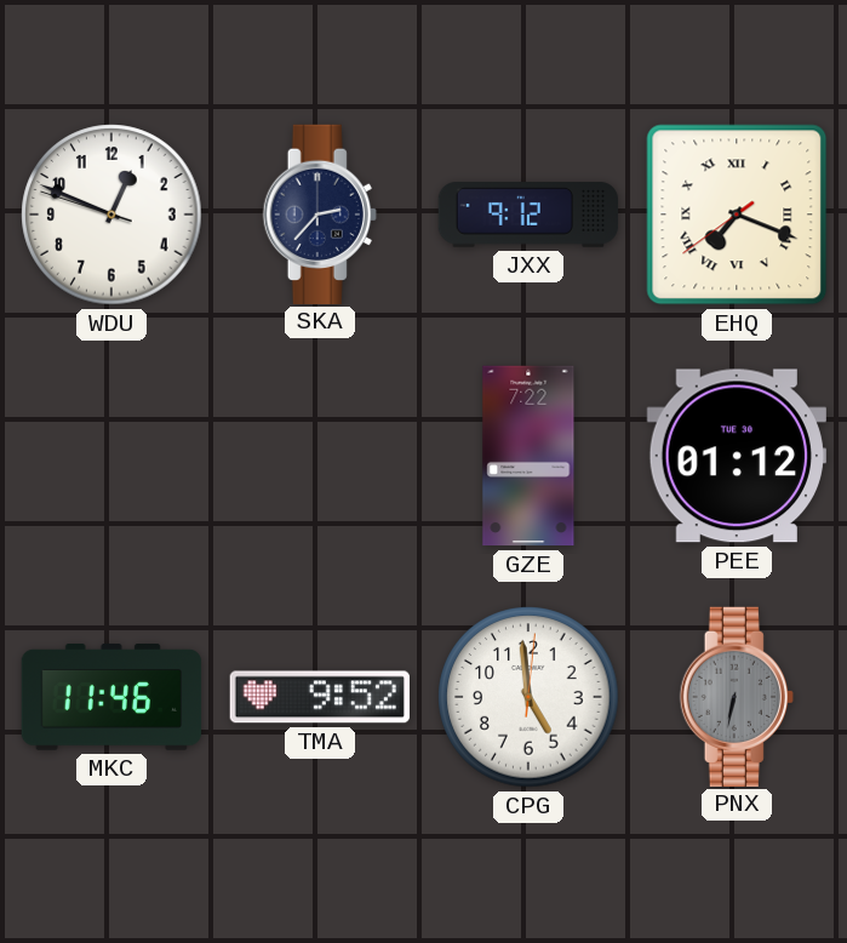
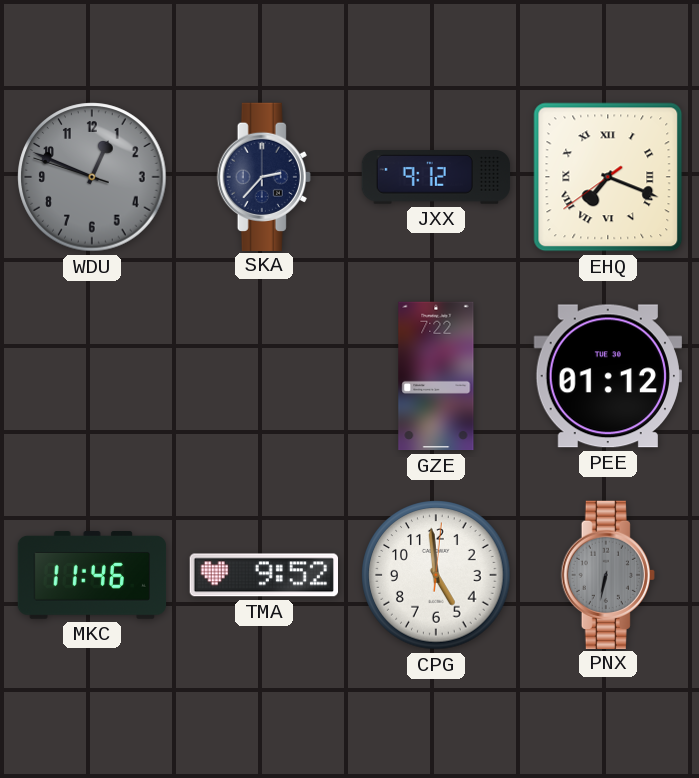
WDU dial: white -> grey
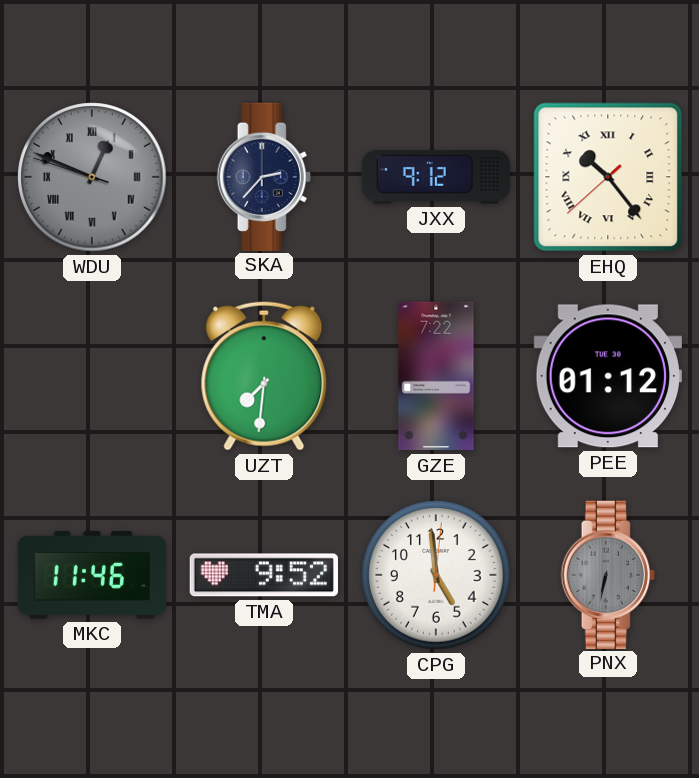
WDU numerals: Arabic -> Roman
EHQ: 7:18 -> 10:23
UZT: none -> 7:31
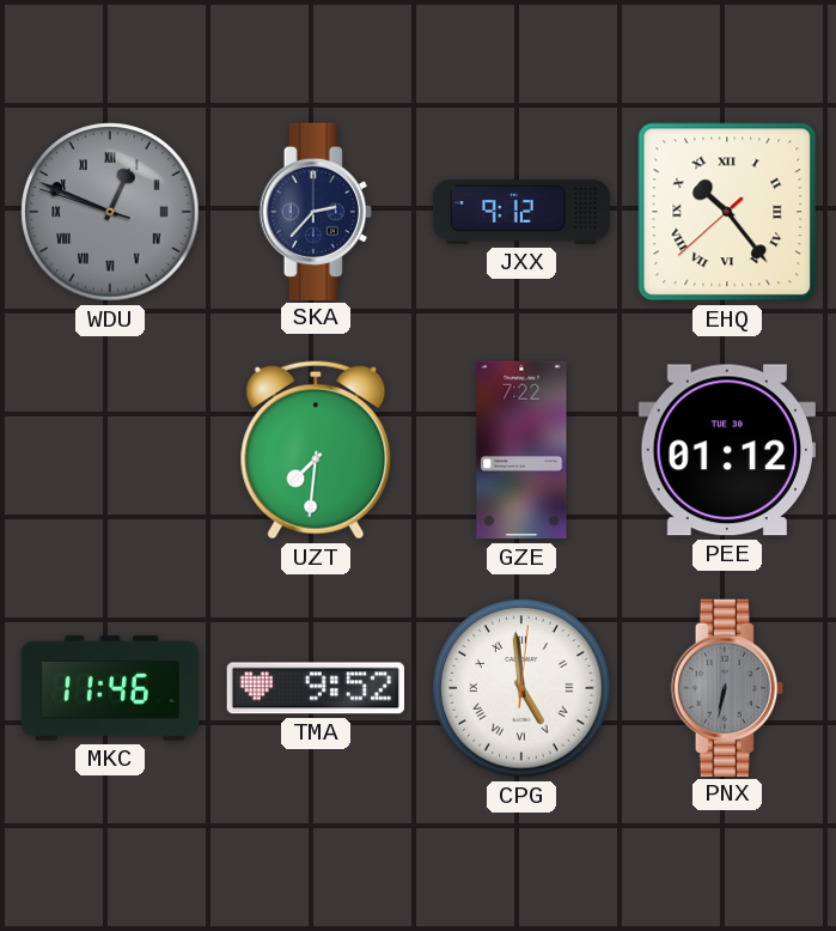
CPG numerals: Arabic -> Roman
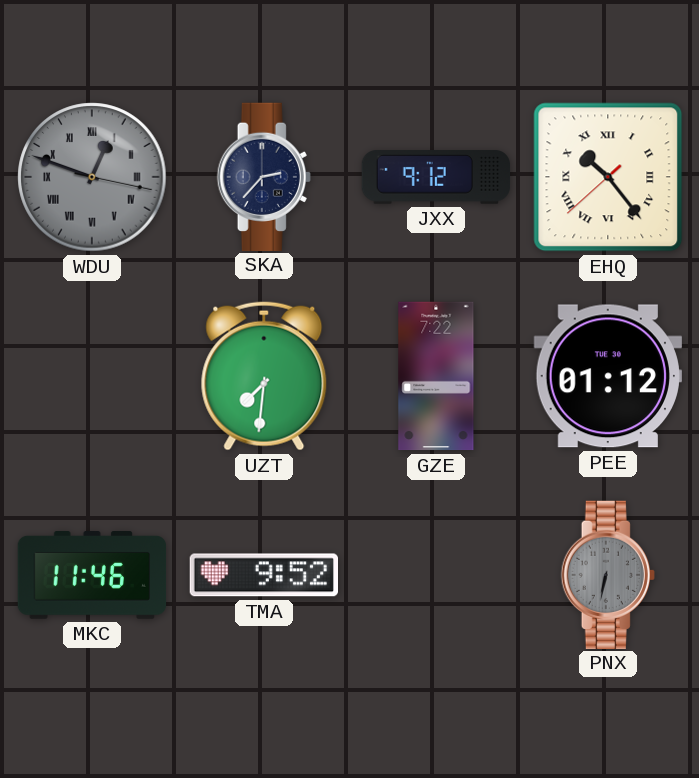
WDU: 12:48:48 -> 12:48:17
CPG: 4:59 -> none
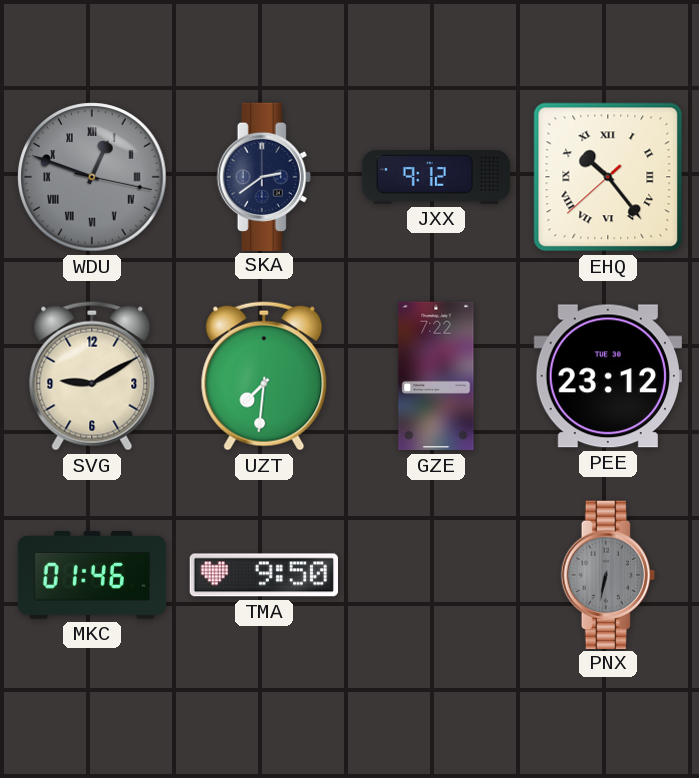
SKA: 2:37 -> 2:39
SVG: none -> 9:10
PEE: 01:12 -> 23:12
MKC: 11:46 -> 01:46
TMA: 9:52 -> 9:50
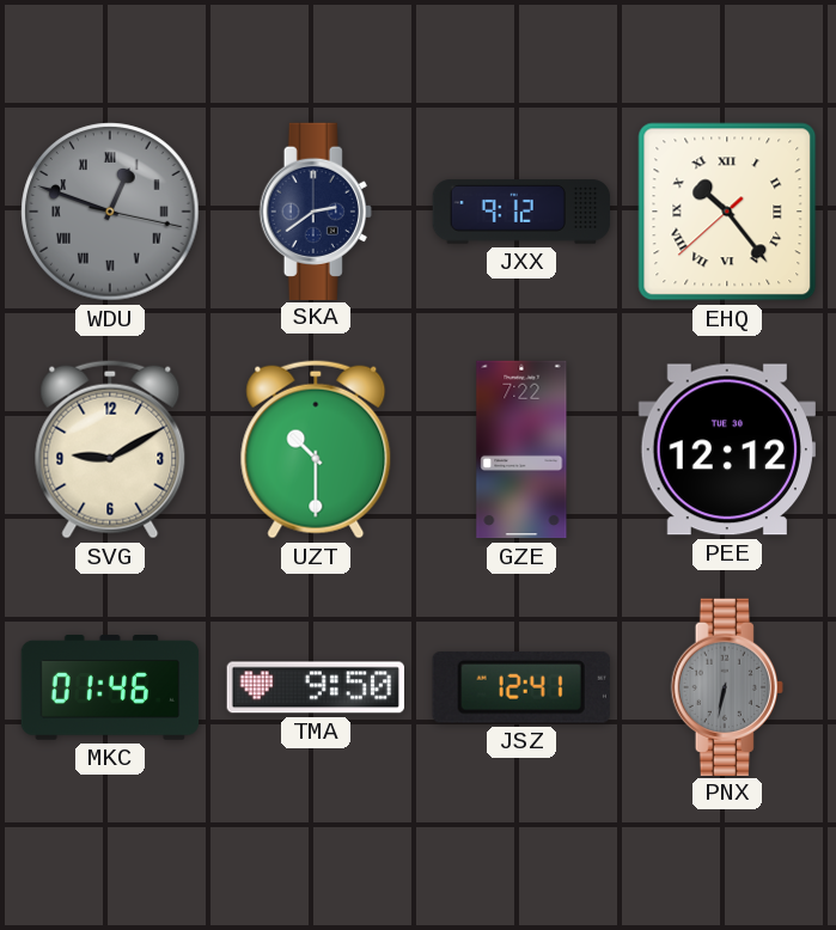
UZT: 7:31 -> 10:30
PEE: 23:12 -> 12:12
JSZ: none -> 12:41
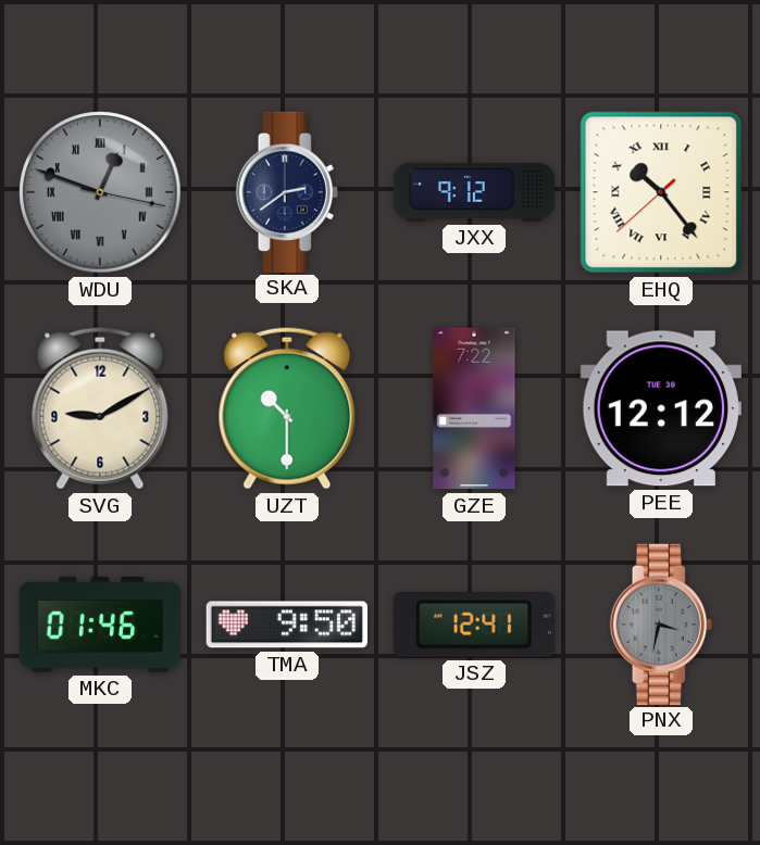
PNX: 6:32 -> 3:32
